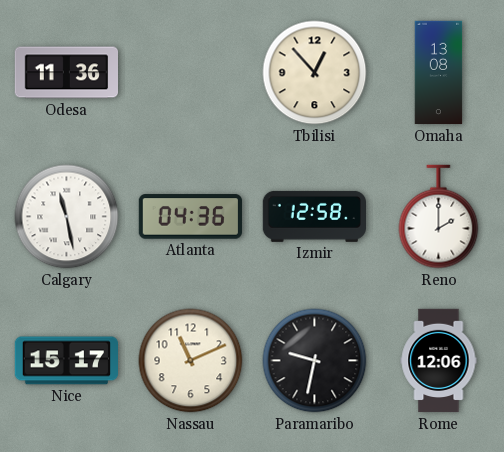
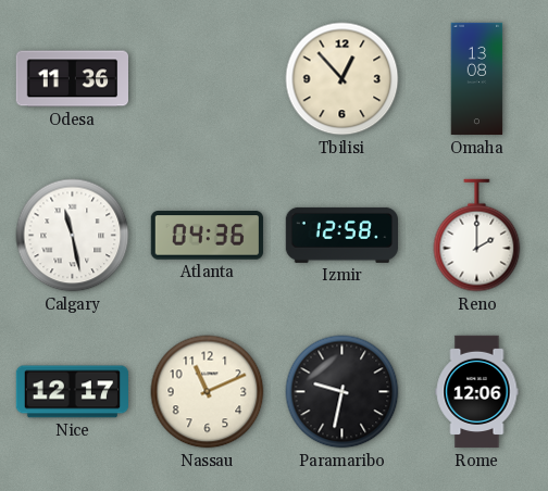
Nice: 15:17 -> 12:17
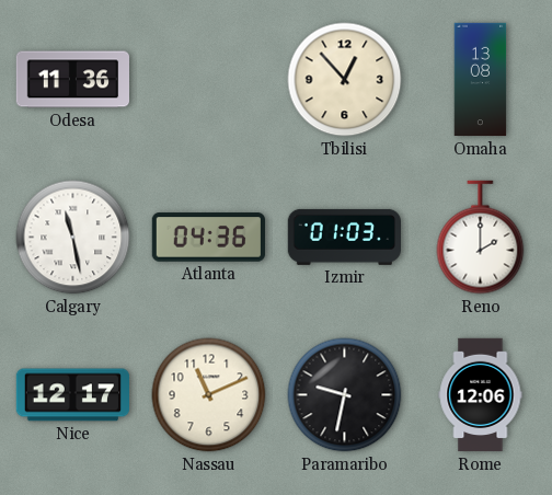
Izmir: 12:58 -> 01:03
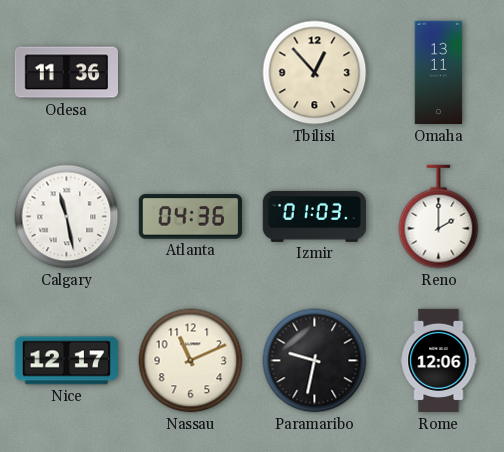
Omaha: 13:08 -> 13:11
